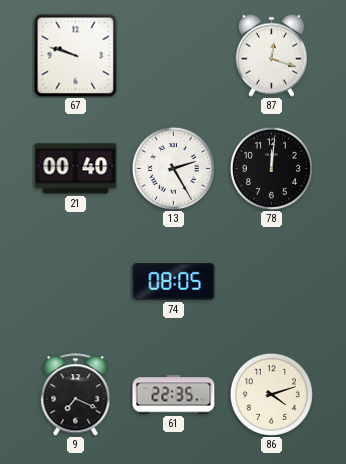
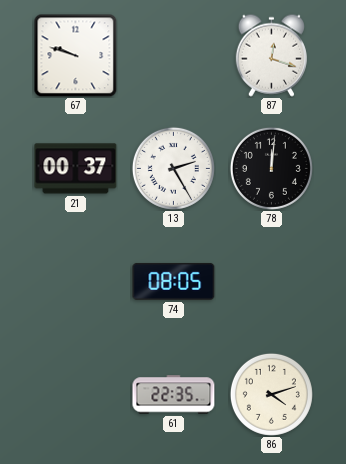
21: 00:40 -> 00:37
9: 7:19 -> none
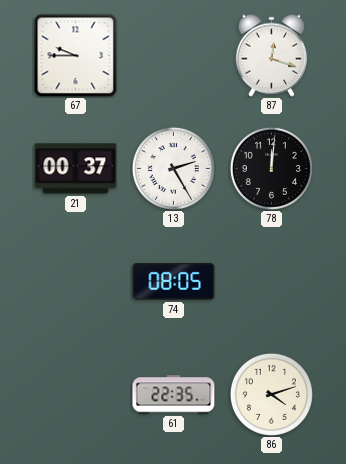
67: 9:48 -> 9:45
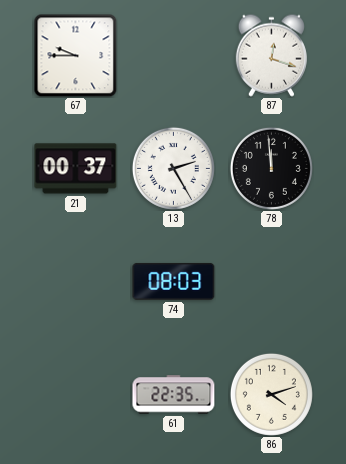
78: 12:01 -> 11:59
74: 08:05 -> 08:03
